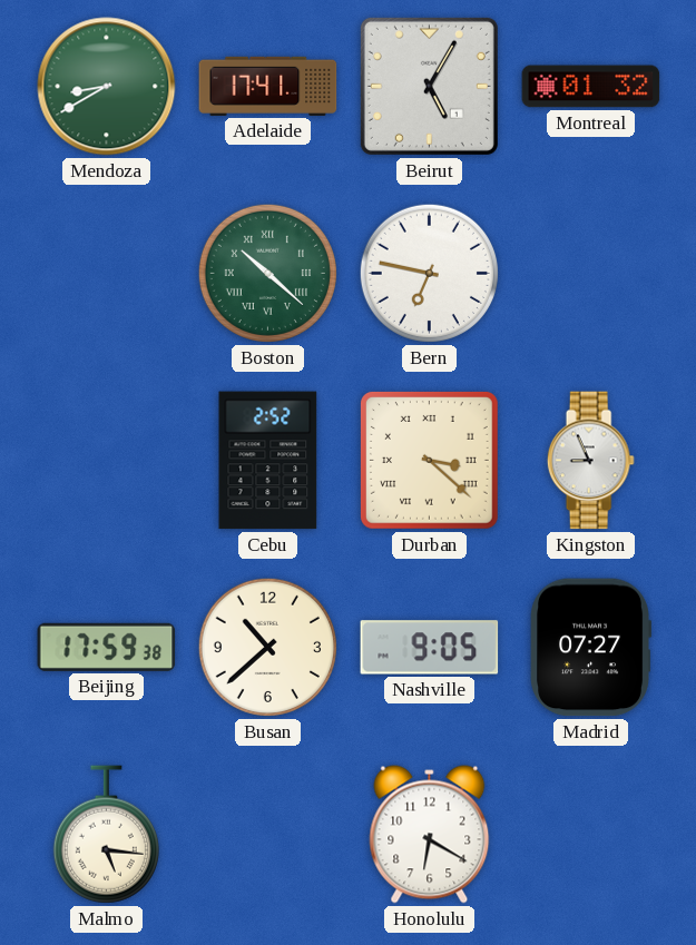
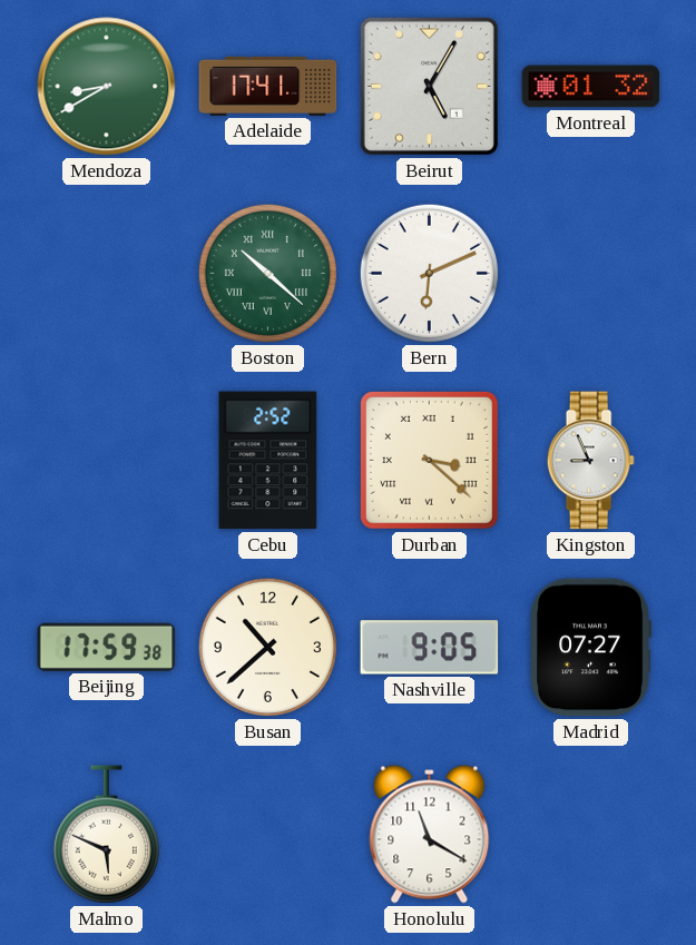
Bern: 6:47 -> 6:11
Malmo: 5:16 -> 5:49
Honolulu: 6:20 -> 11:20
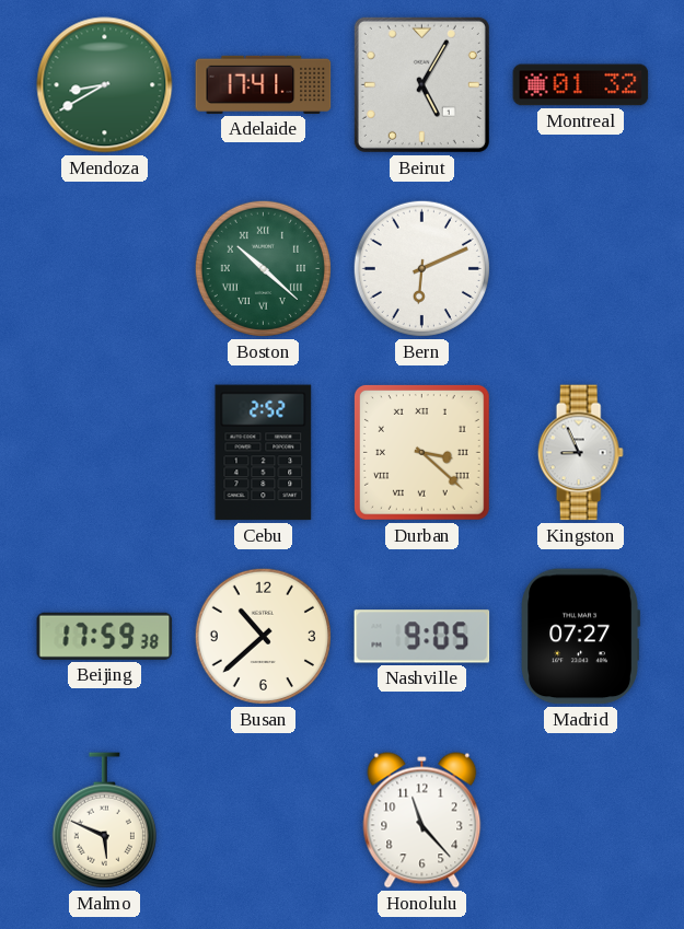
Honolulu: 11:20 -> 11:23
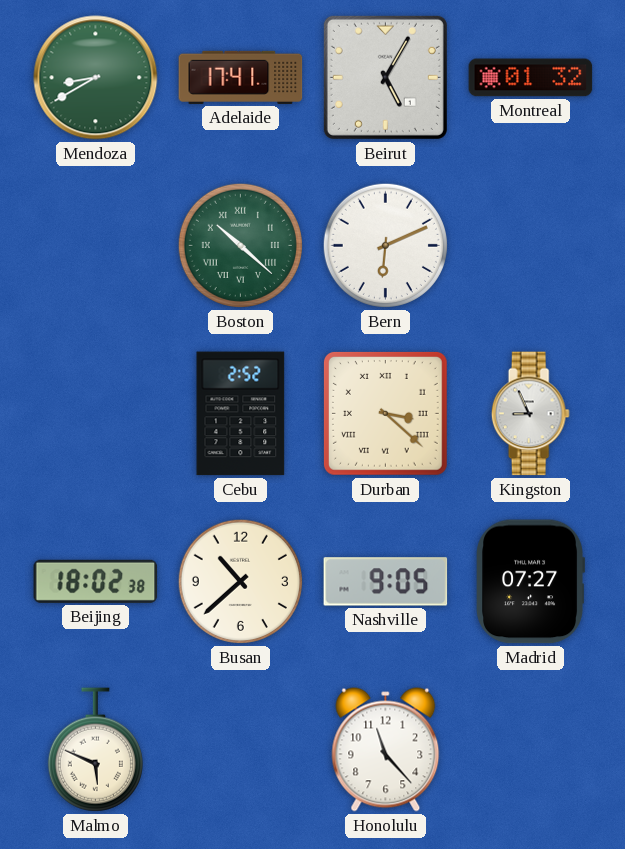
Beijing: 17:59 -> 18:02
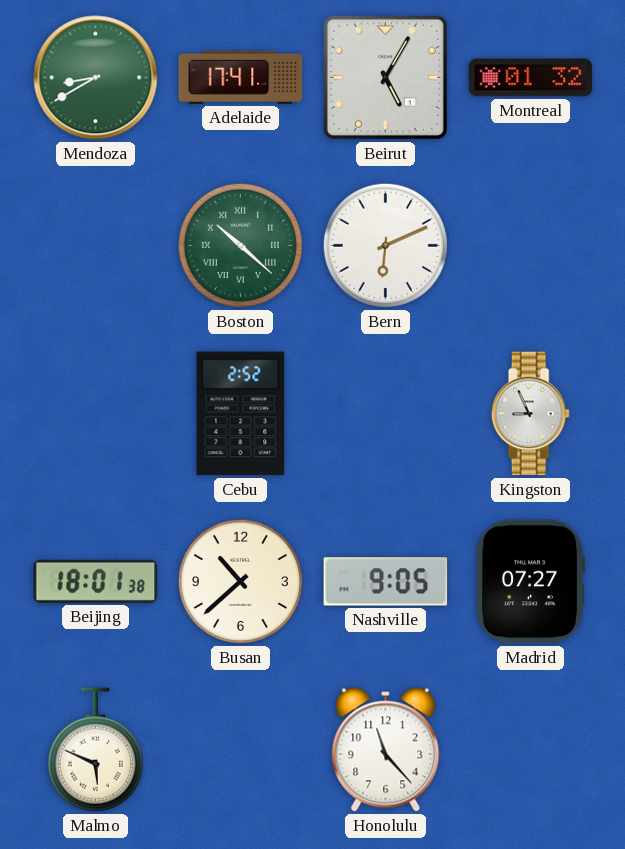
Durban: 3:22 -> none
Beijing: 18:02 -> 18:01
